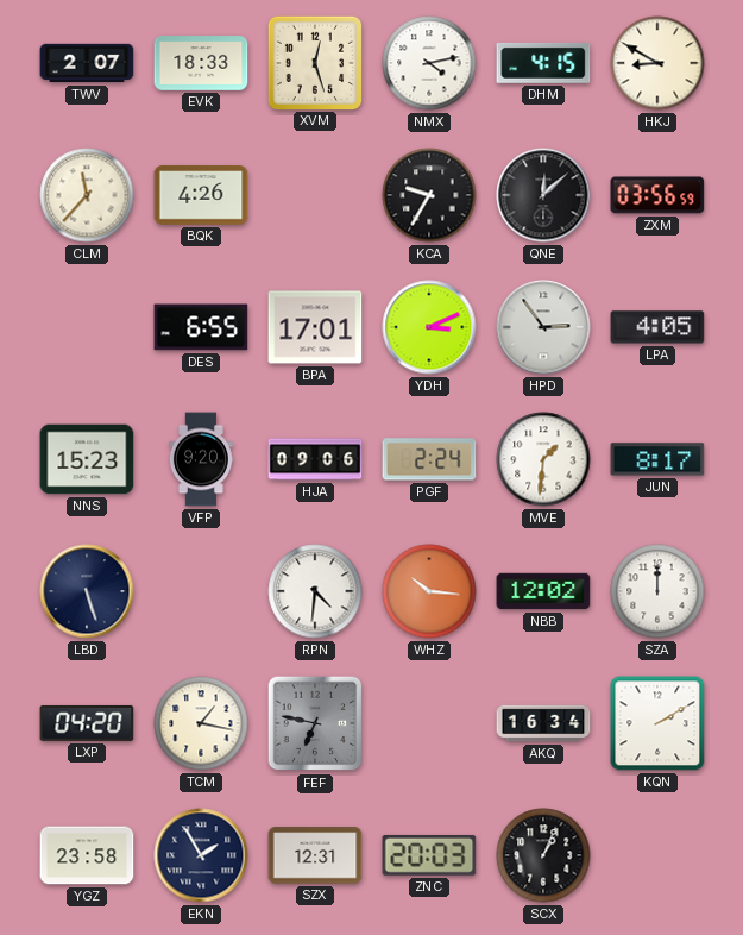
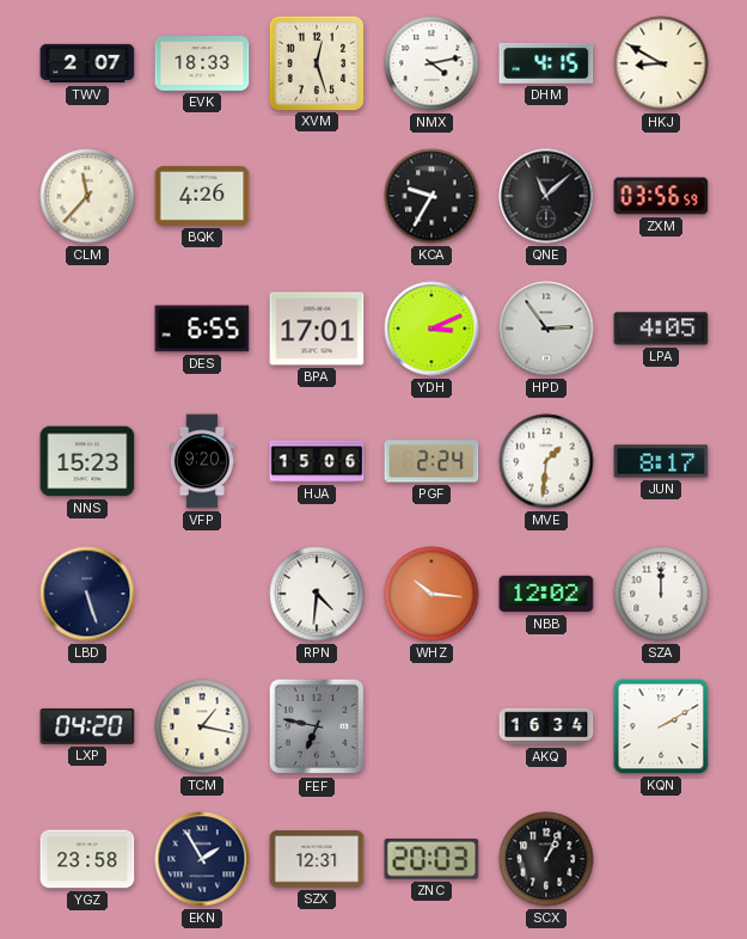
QNE: 12:08 -> 11:08
HJA: 09:06 -> 15:06
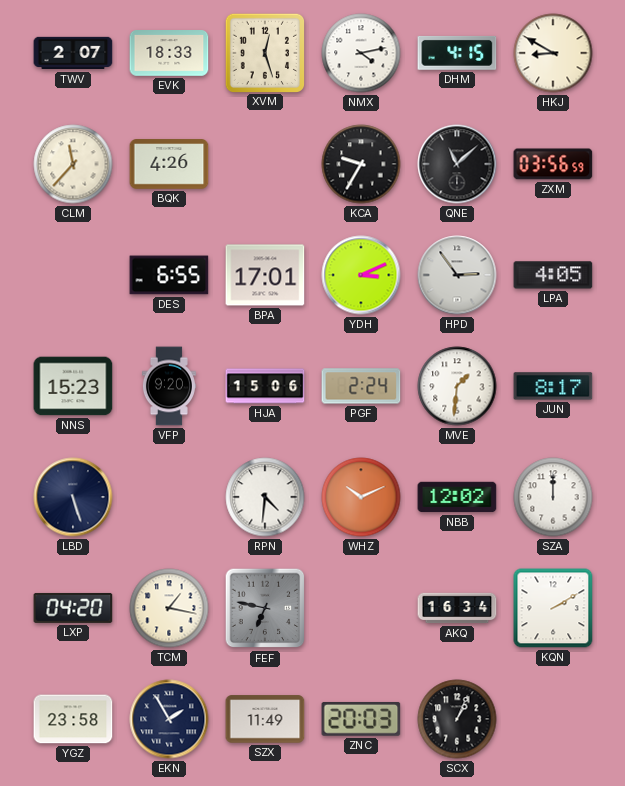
WHZ: 10:16 -> 10:11
SZX: 12:31 -> 11:49
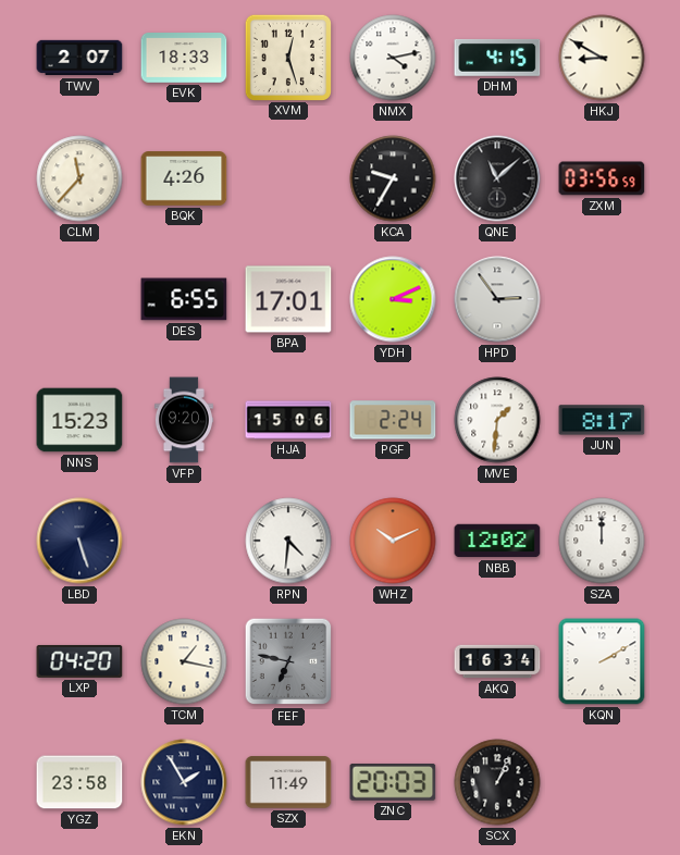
LPA: 4:05 -> none
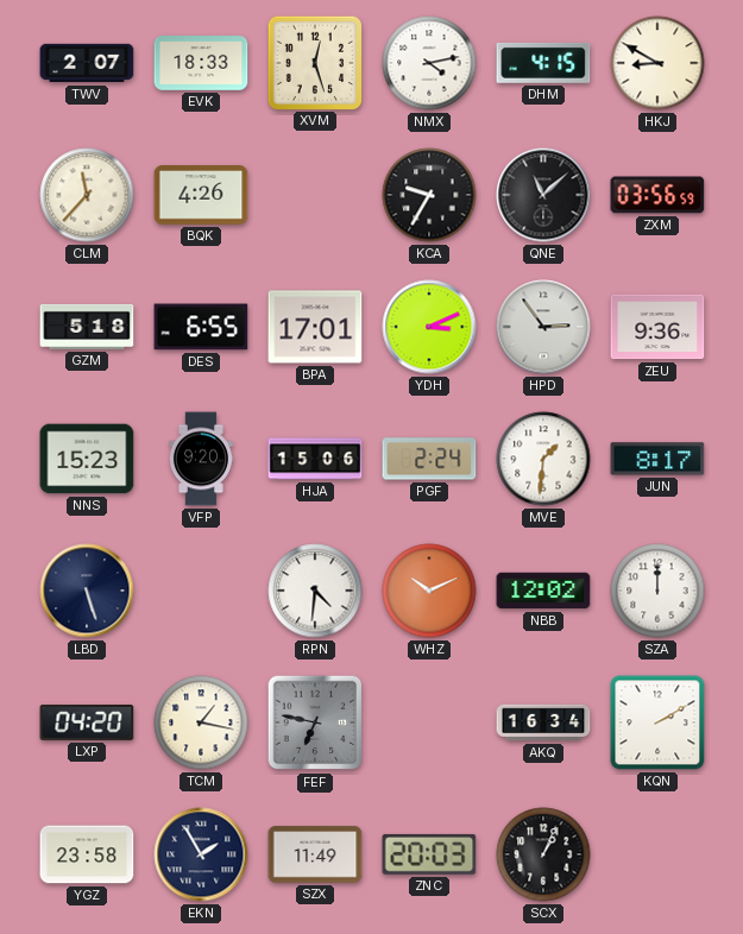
GZM: none -> 5:18
ZEU: none -> 9:36
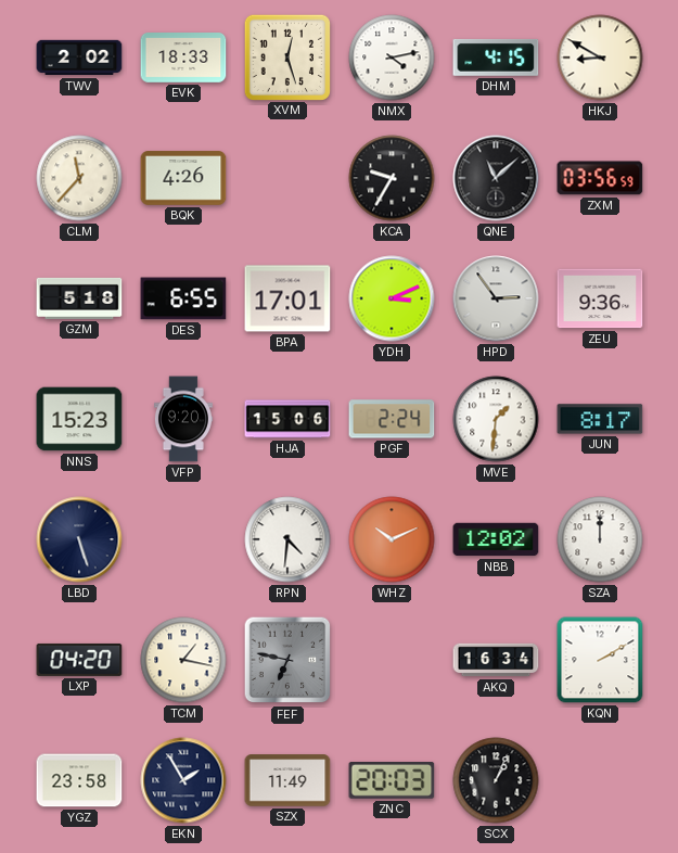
TWV: 2:07 -> 2:02
